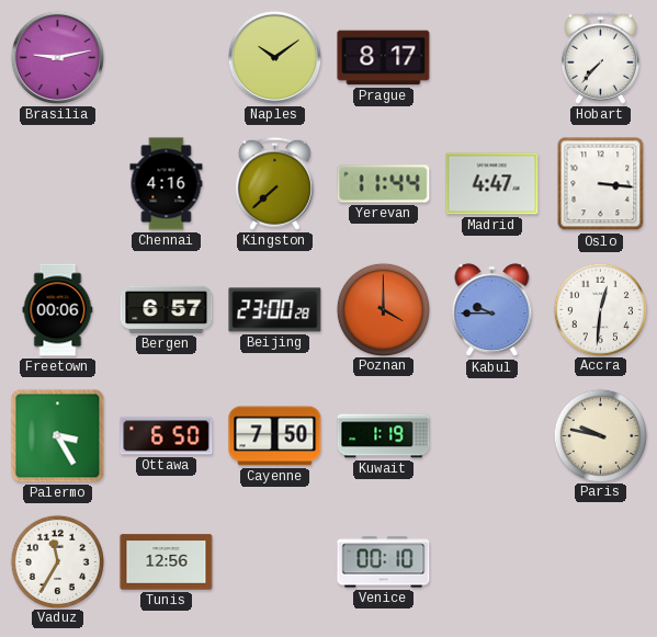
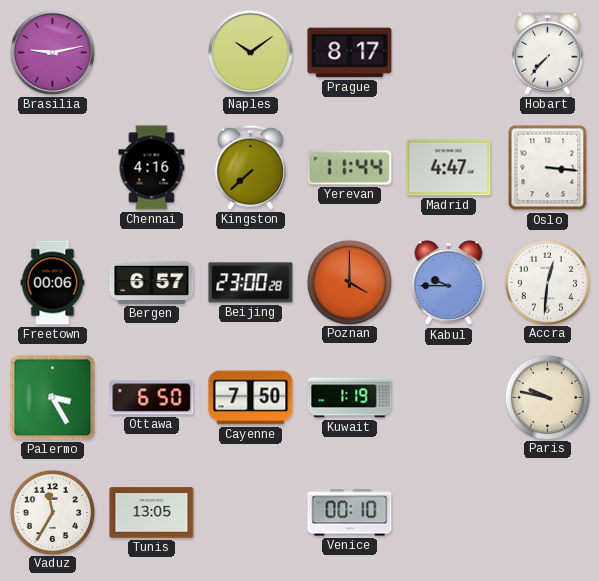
Tunis: 12:56 -> 13:05
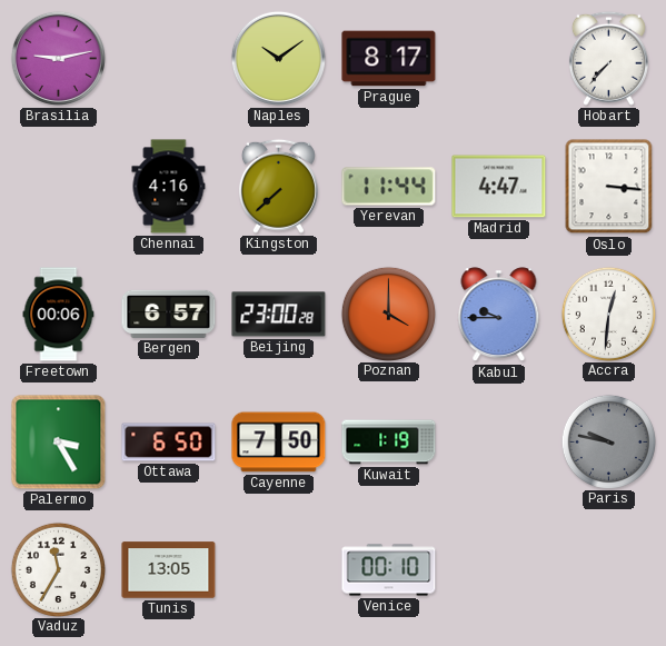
Paris dial: cream -> grey
